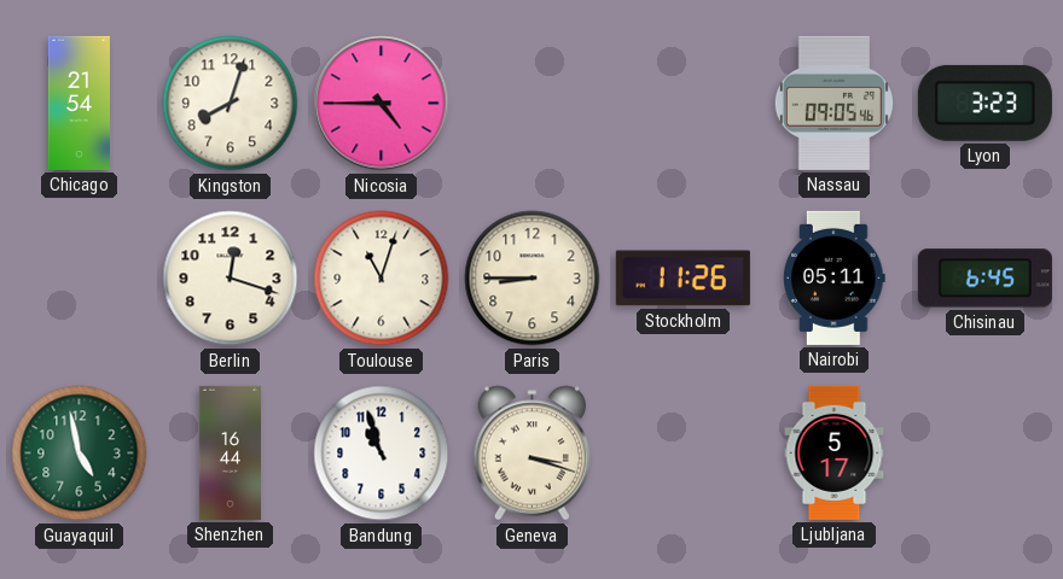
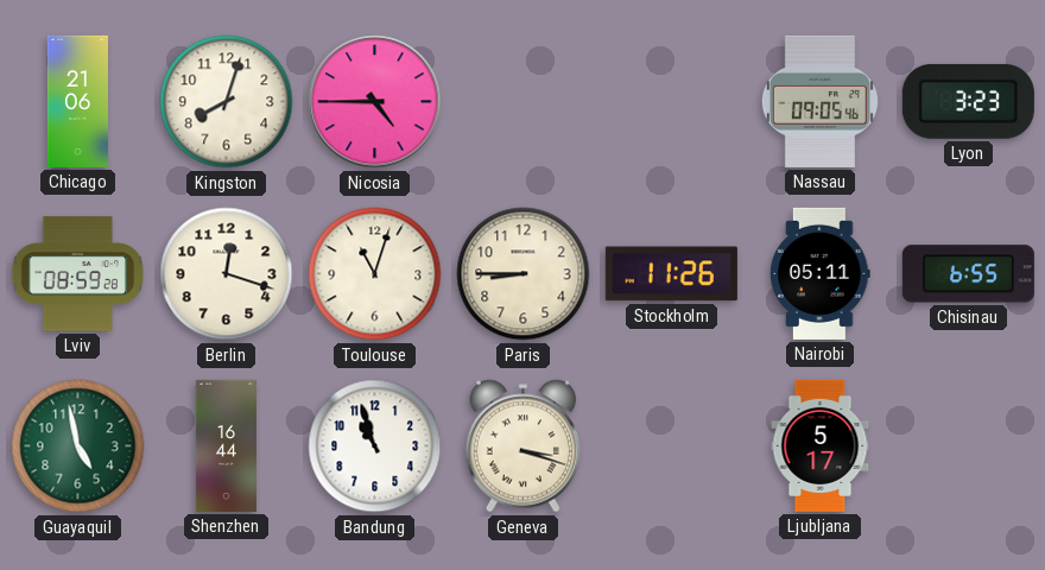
Chicago: 21:54 -> 21:06
Lviv: none -> 08:59
Chisinau: 6:45 -> 6:55
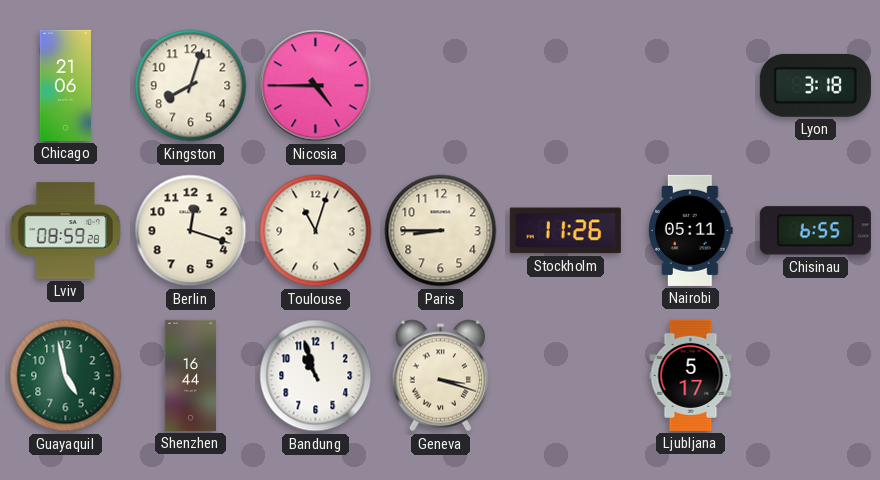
Nassau: 09:05 -> none
Lyon: 3:23 -> 3:18
